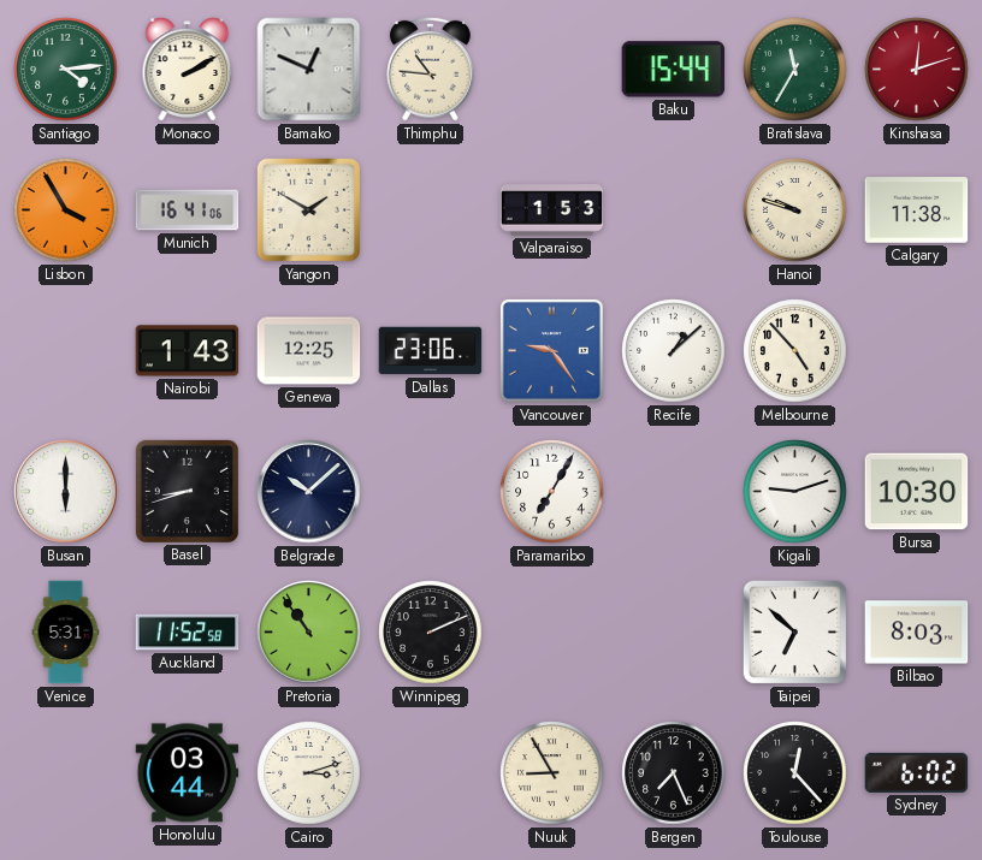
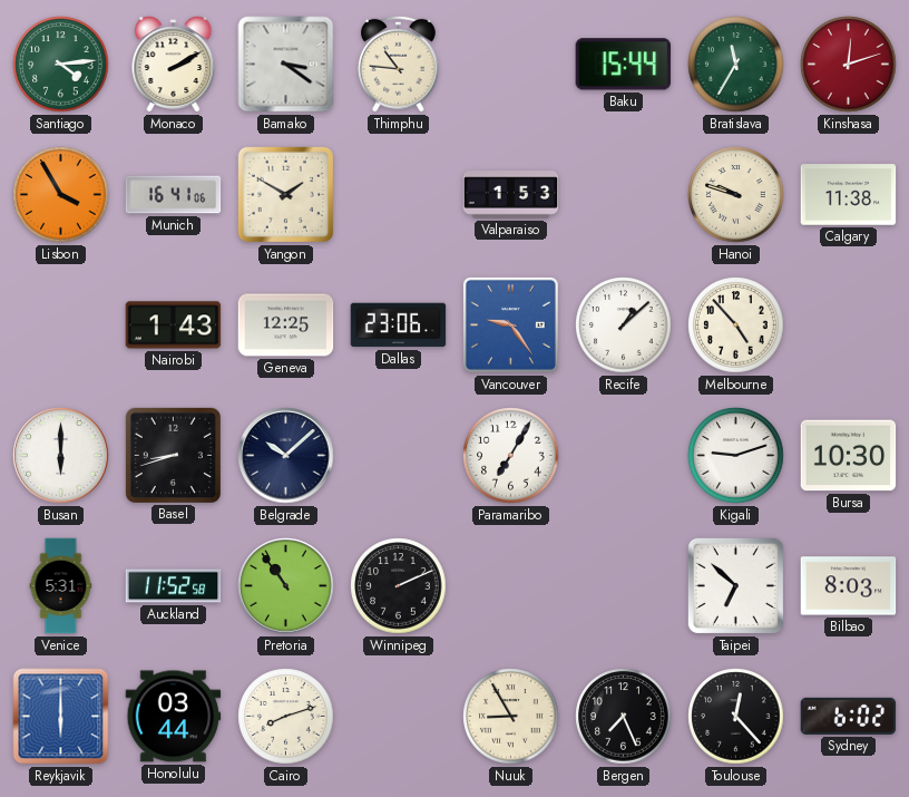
Bamako: 12:49 -> 3:21
Reykjavik: none -> 6:00
Cairo: 3:12 -> 8:12
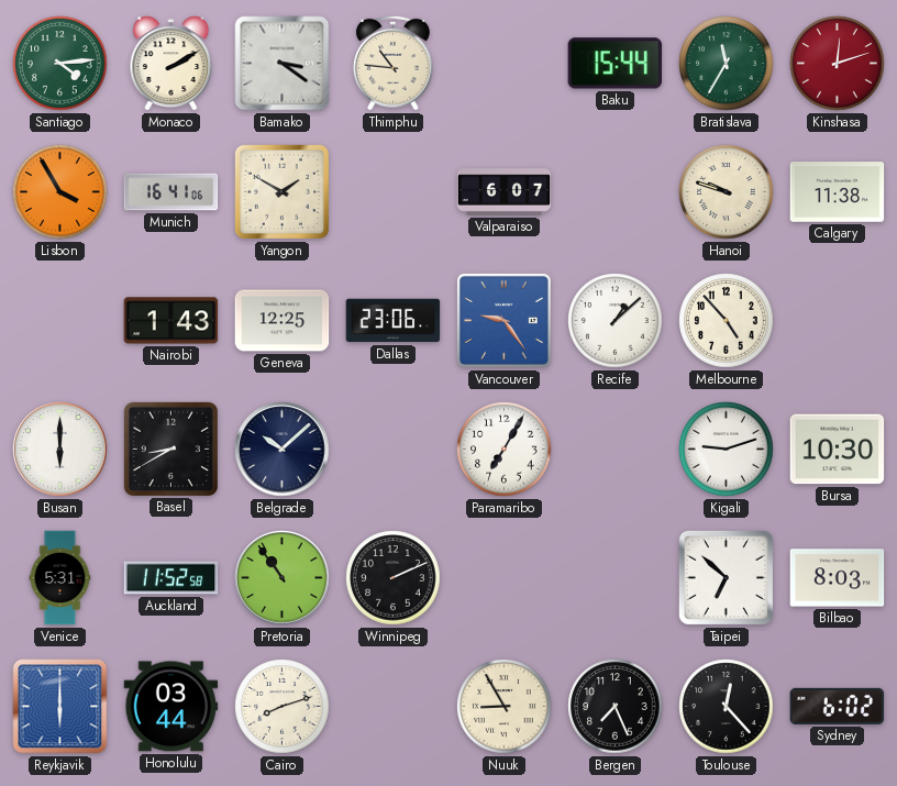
Valparaiso: 1:53 -> 6:07
Basel: 8:42 -> 8:40
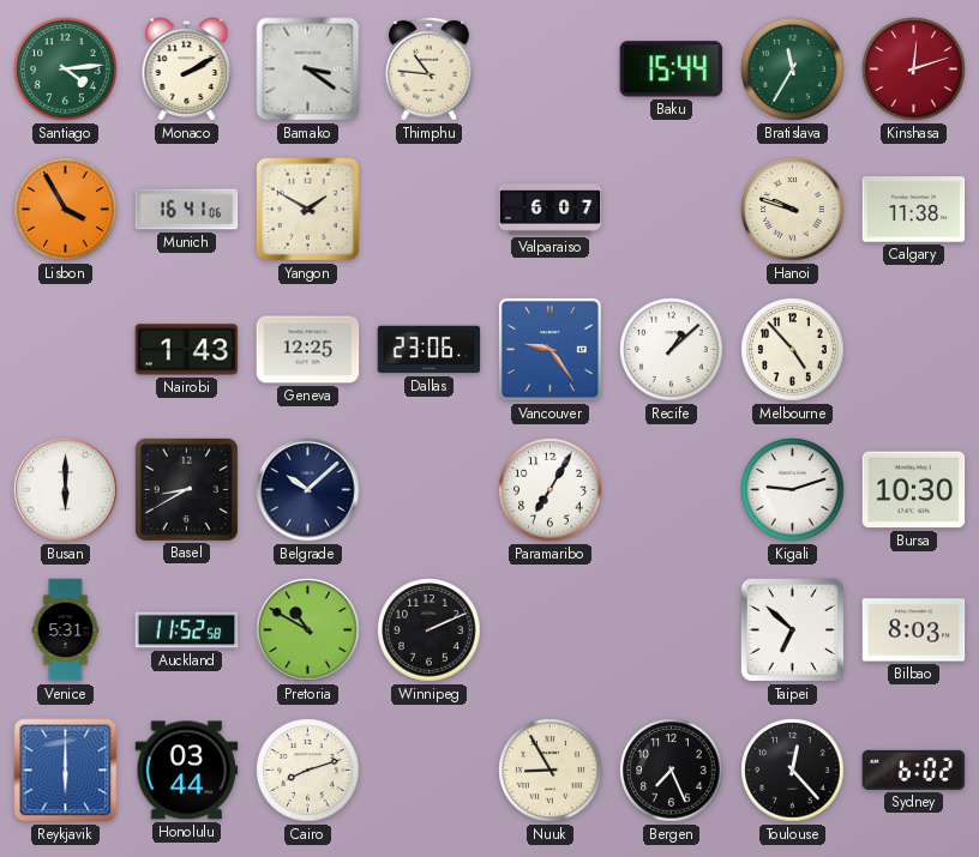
Pretoria: 10:54 -> 10:50
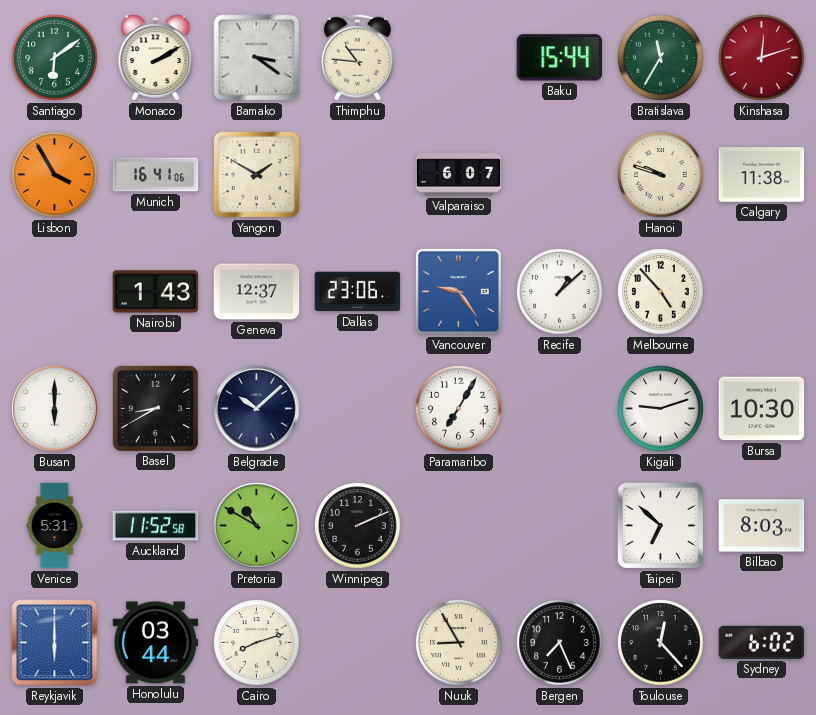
Santiago: 4:14 -> 6:09
Geneva: 12:25 -> 12:37
